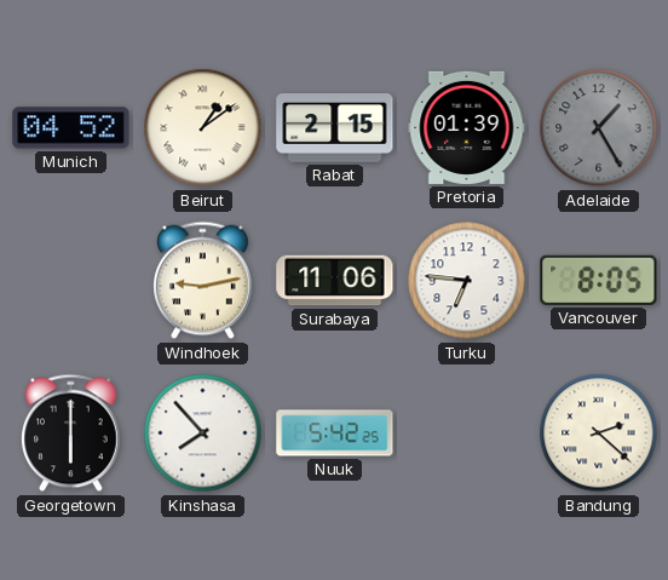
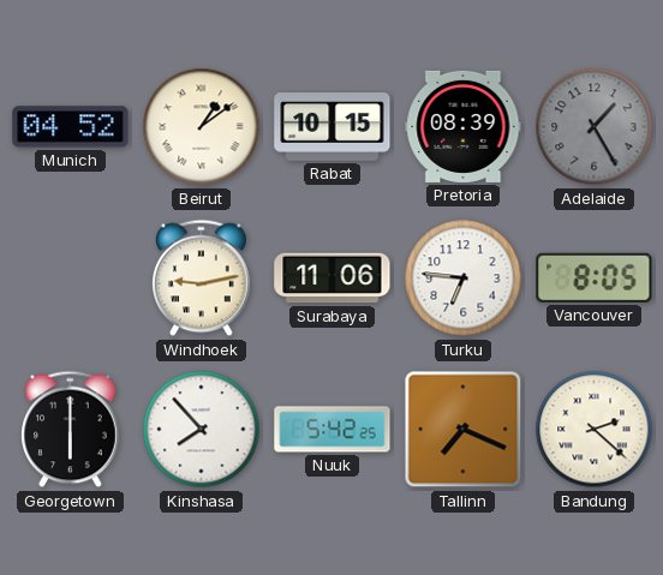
Rabat: 2:15 -> 10:15
Pretoria: 01:39 -> 08:39
Tallinn: none -> 7:19
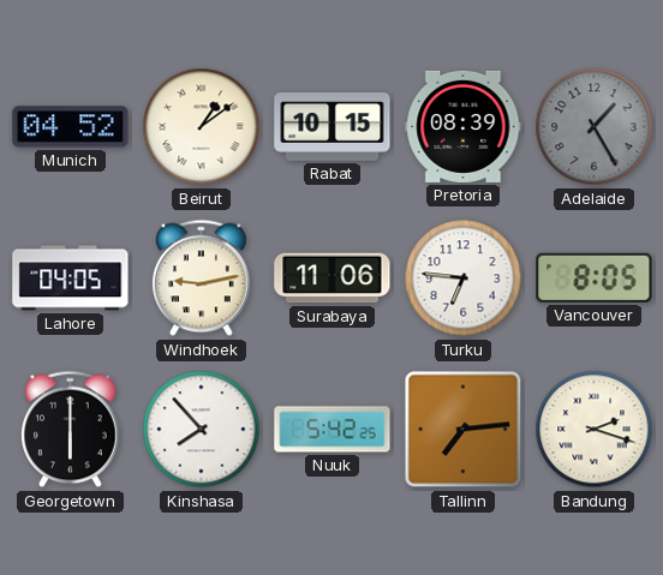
Lahore: none -> 04:05
Tallinn: 7:19 -> 7:14
Bandung: 2:22 -> 2:18
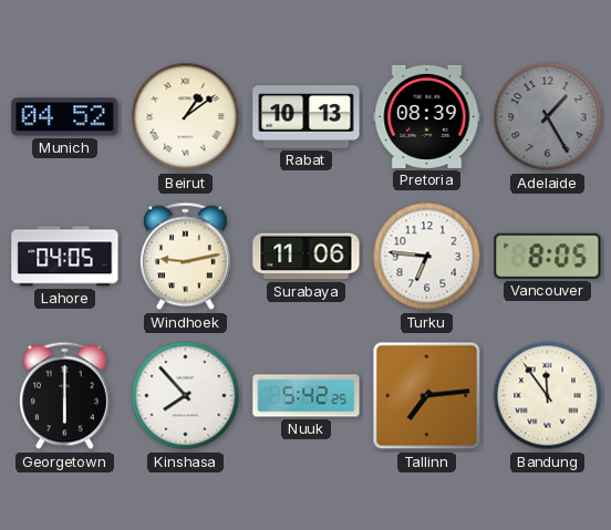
Rabat: 10:15 -> 10:13
Bandung: 2:18 -> 11:54
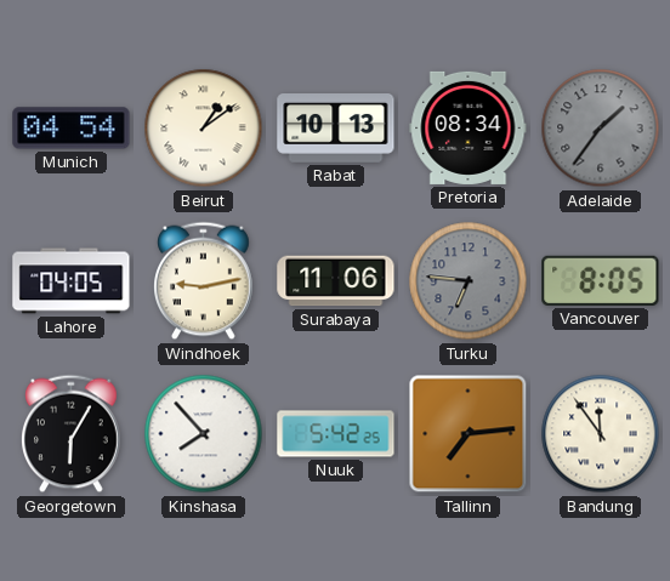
Munich: 04:52 -> 04:54
Pretoria: 08:39 -> 08:34
Adelaide: 1:25 -> 1:36
Turku dial: white -> grey
Georgetown: 6:00 -> 6:05
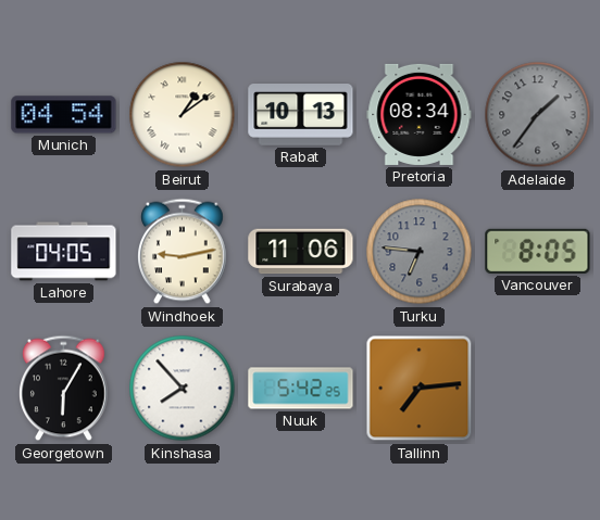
Bandung: 11:54 -> none
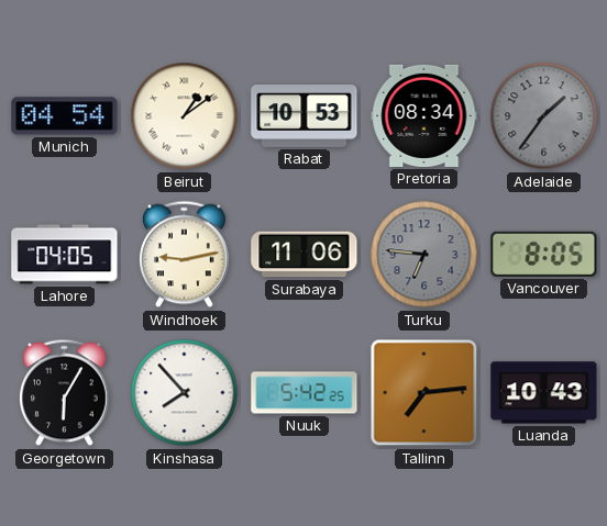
Rabat: 10:13 -> 10:53
Luanda: none -> 10:43
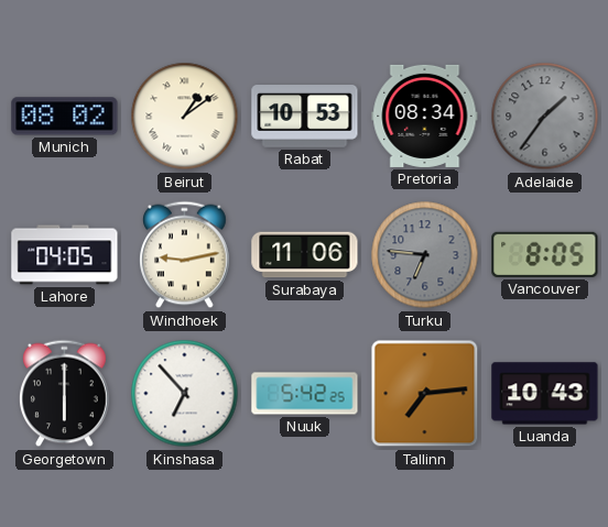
Munich: 04:54 -> 08:02
Georgetown: 6:05 -> 6:00
Kinshasa: 7:53 -> 6:53
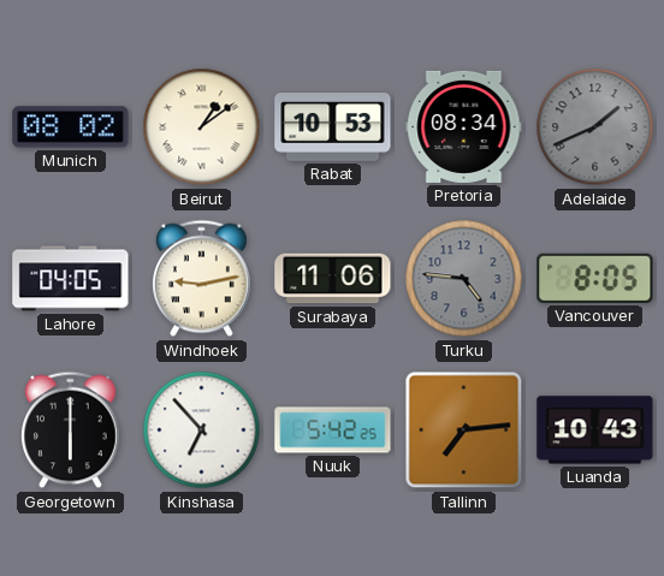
Adelaide: 1:36 -> 1:41
Turku: 6:46 -> 4:46
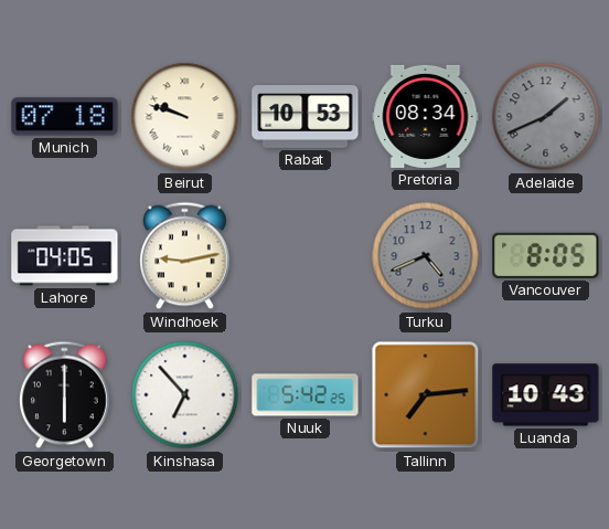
Munich: 08:02 -> 07:18
Beirut: 1:09 -> 9:48
Surabaya: 11:06 -> none
Turku: 4:46 -> 4:41
